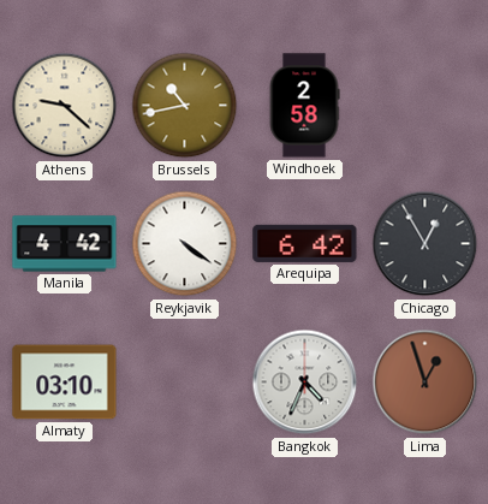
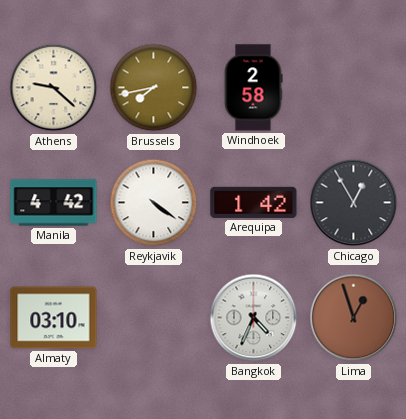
Brussels: 10:43 -> 7:43
Arequipa: 6:42 -> 1:42
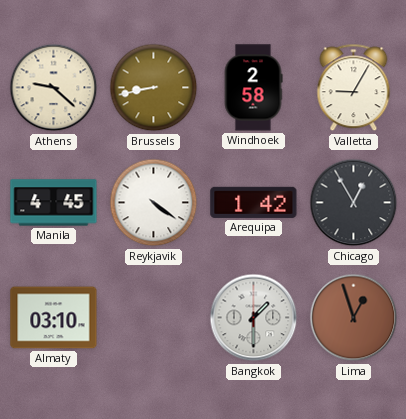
Brussels: 7:43 -> 8:43
Valletta: none -> 9:05
Manila: 4:42 -> 4:45
Bangkok: 4:34 -> 1:30
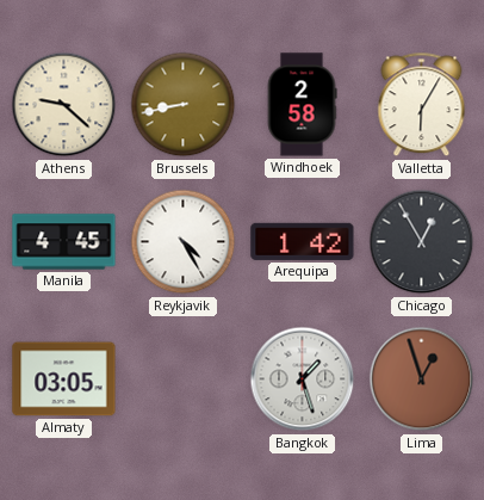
Valletta: 9:05 -> 6:05
Reykjavik: 4:21 -> 4:25
Almaty: 03:10 -> 03:05
Bangkok: 1:30 -> 1:27
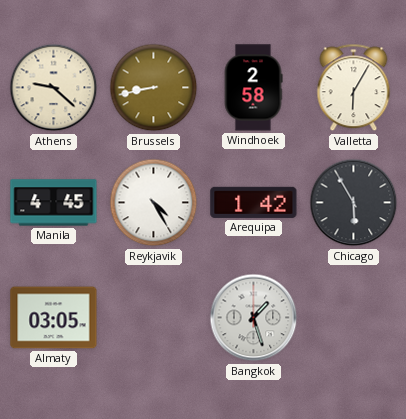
Chicago: 12:55 -> 5:55
Lima: 12:57 -> none
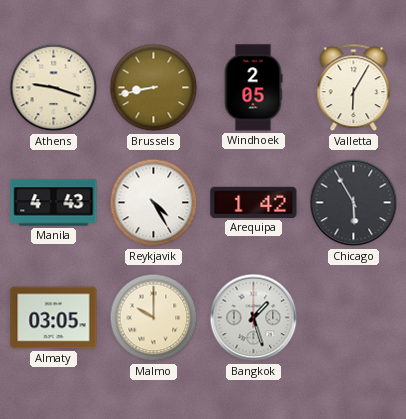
Athens: 9:22 -> 9:18
Windhoek: 2:58 -> 2:05
Manila: 4:45 -> 4:43
Malmo: none -> 10:00
